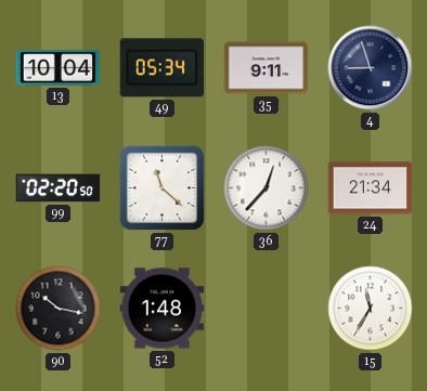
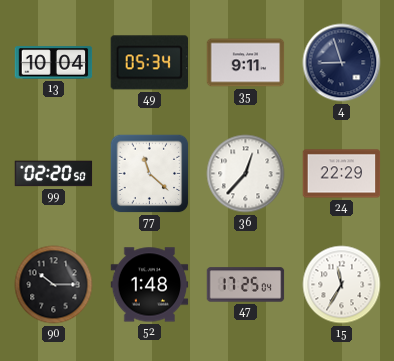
24: 21:34 -> 22:29
90: 10:17 -> 10:15
47: none -> 17:25
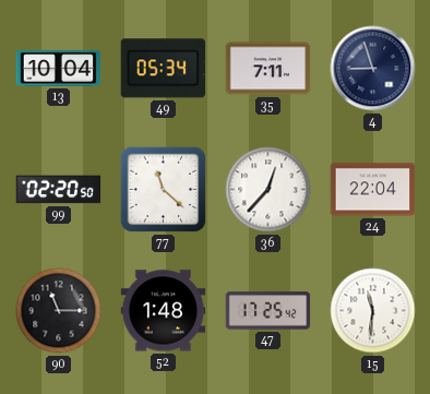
35: 9:11 -> 7:11
24: 22:29 -> 22:04
90: 10:15 -> 11:15
47: 17:25:04 -> 17:25:42
15: 11:35 -> 11:31
